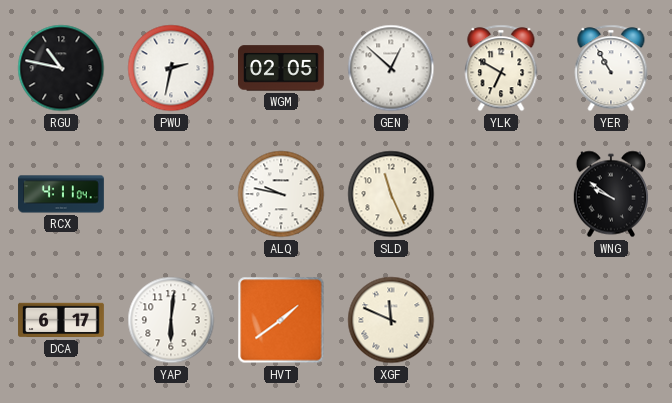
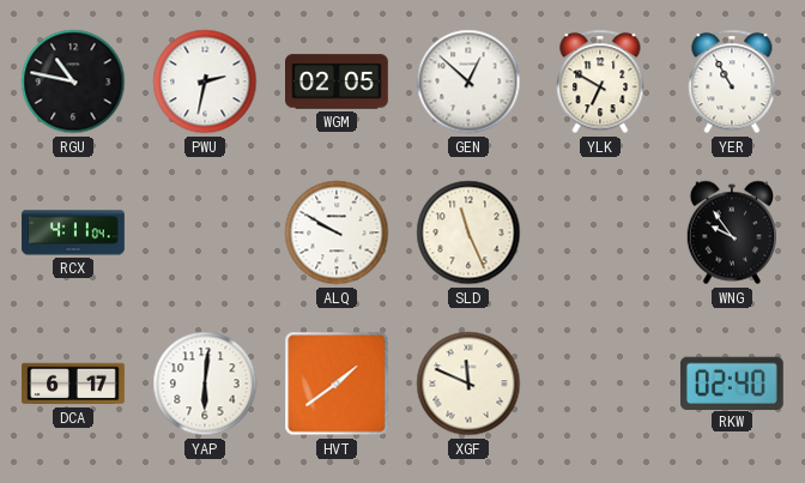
ALQ: 9:47 -> 9:50
WNG: 9:51 -> 9:54
RKW: none -> 02:40
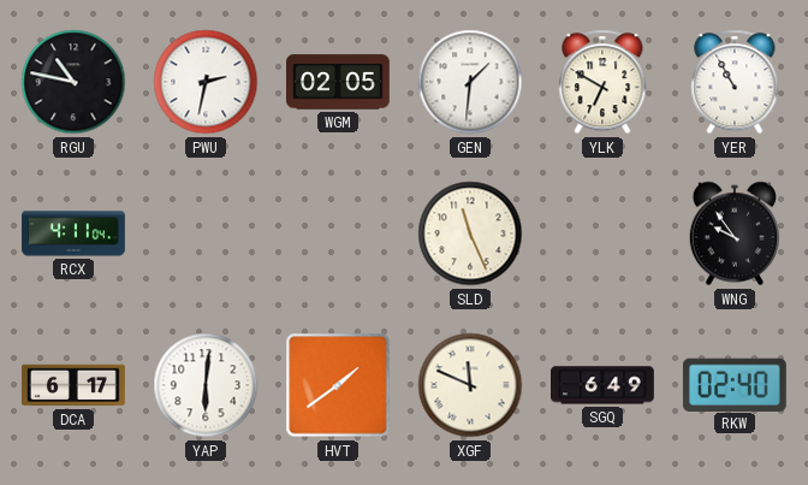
GEN: 12:52 -> 1:31
ALQ: 9:50 -> none
SGQ: none -> 6:49
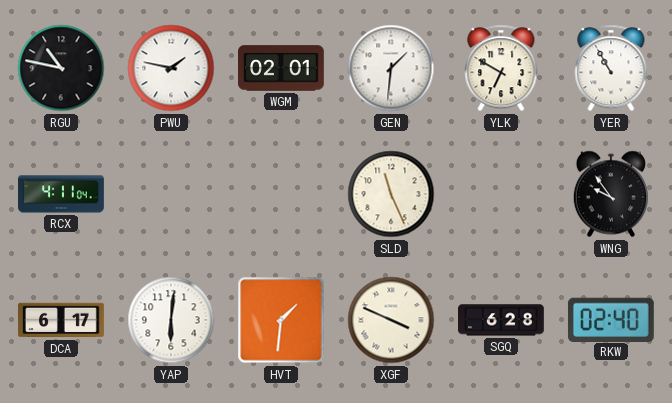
PWU: 2:32 -> 1:47
WGM: 02:05 -> 02:01
HVT: 1:39 -> 1:31
XGF: 11:49 -> 3:49
SGQ: 6:49 -> 6:28
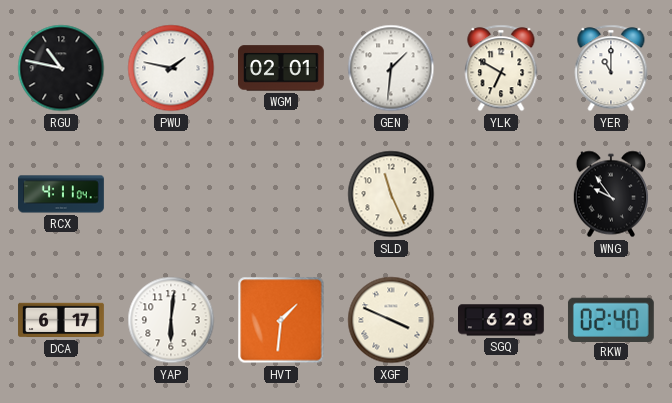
YER: 10:55 -> 11:00
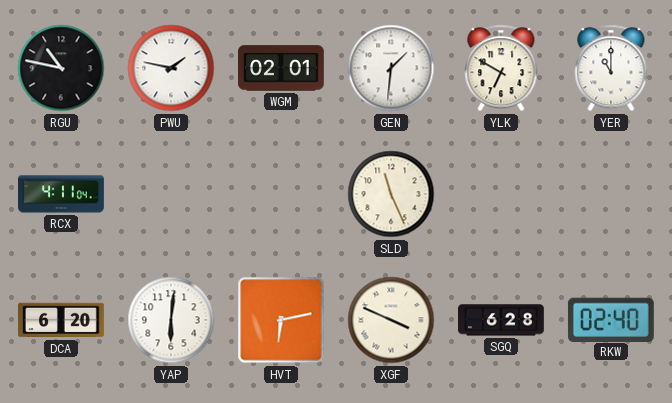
WNG: 9:54 -> none
DCA: 6:17 -> 6:20
HVT: 1:31 -> 6:13
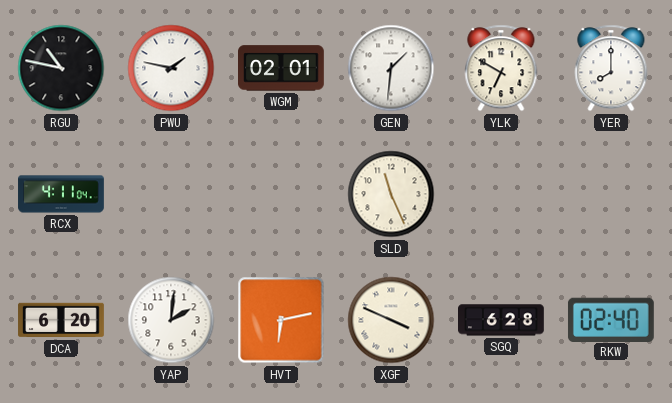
YER: 11:00 -> 8:00
YAP: 6:01 -> 2:01
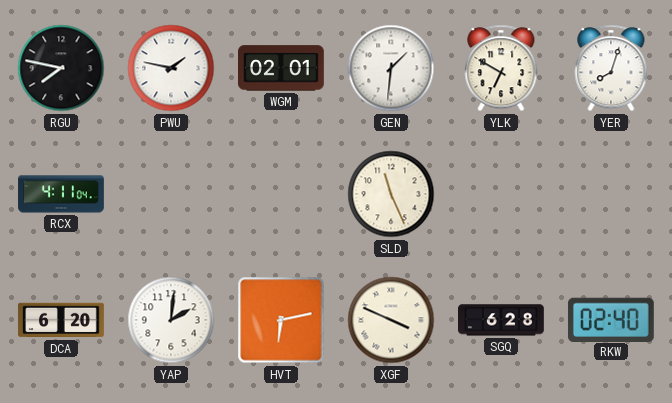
RGU: 10:47 -> 7:47
YER: 8:00 -> 8:03
